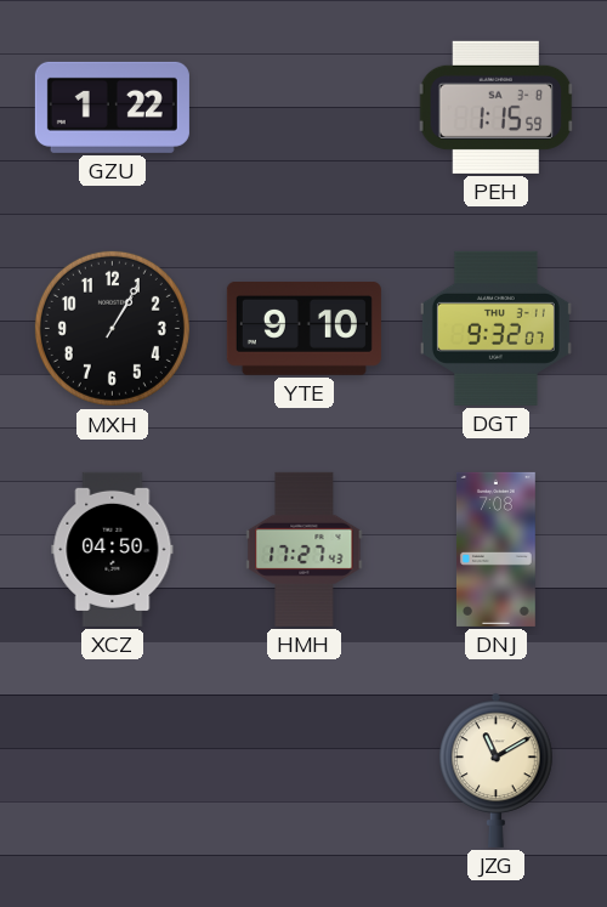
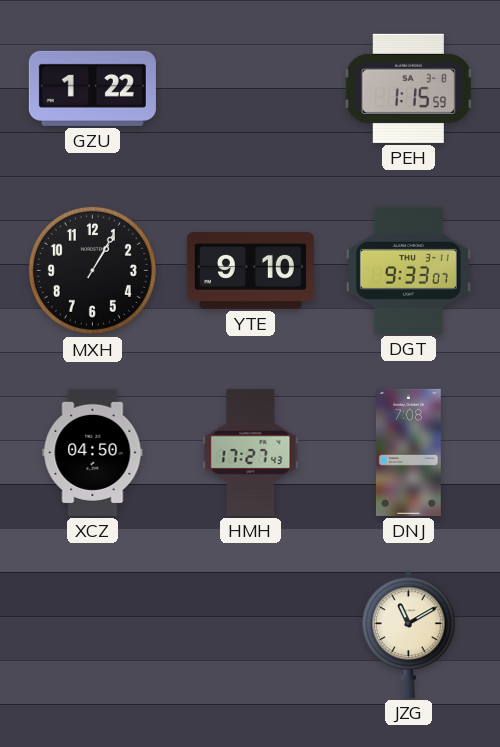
DGT: 9:32 -> 9:33
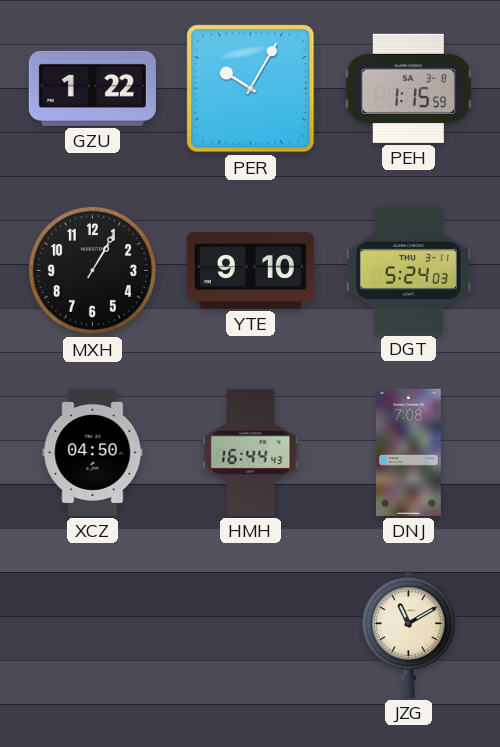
PER: none -> 10:05
DGT: 9:33 -> 5:24
HMH: 17:27 -> 16:44
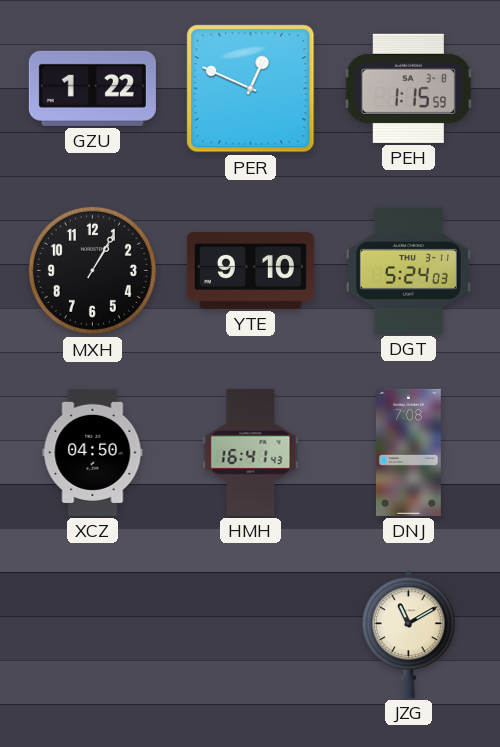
PER: 10:05 -> 12:49
HMH: 16:44 -> 16:41
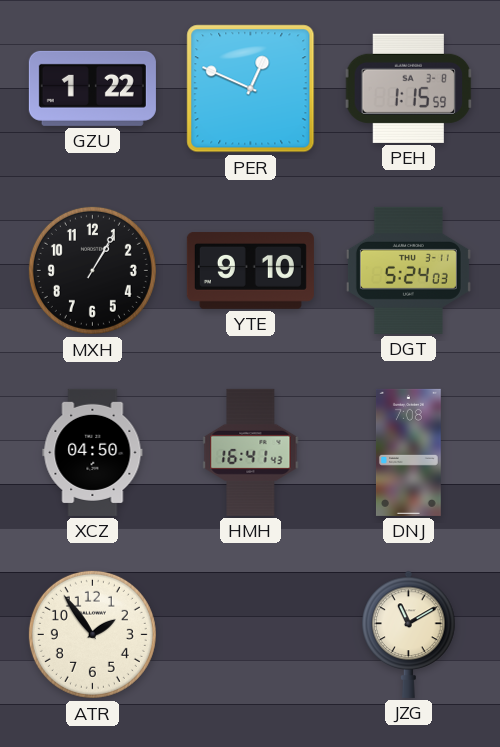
ATR: none -> 1:54
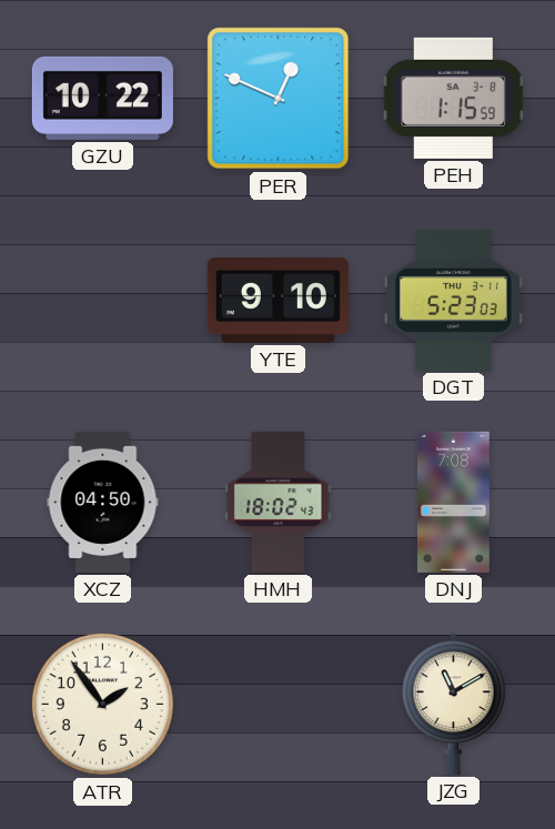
GZU: 1:22 -> 10:22
MXH: 1:05 -> none
DGT: 5:24 -> 5:23
HMH: 16:41 -> 18:02
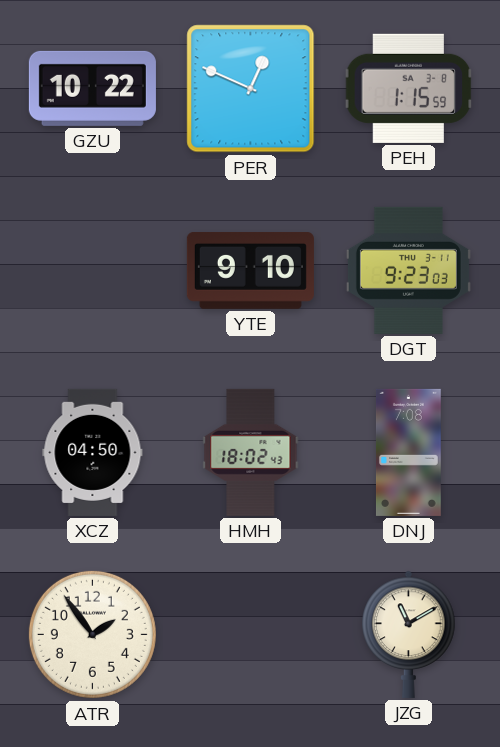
DGT: 5:23 -> 9:23
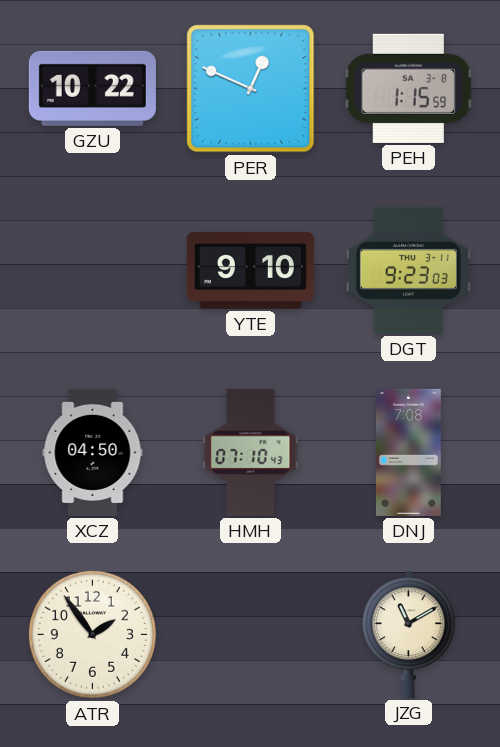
HMH: 18:02 -> 07:10
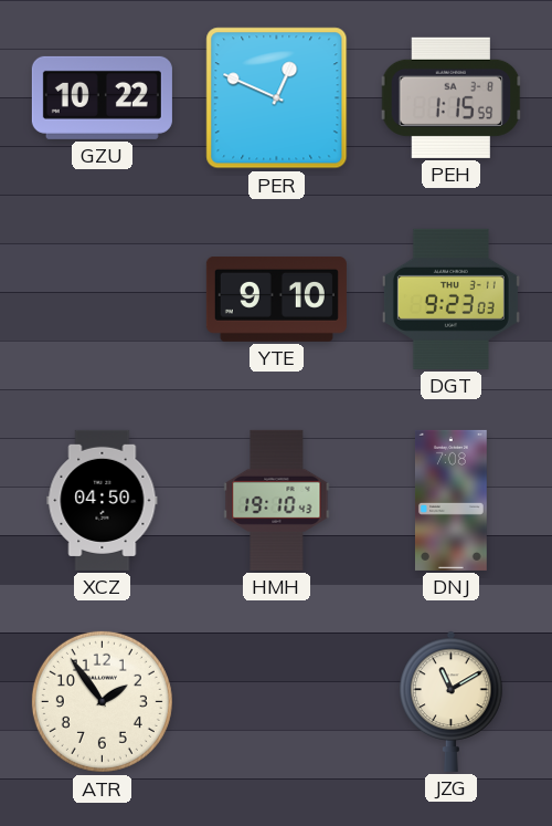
HMH: 07:10 -> 19:10
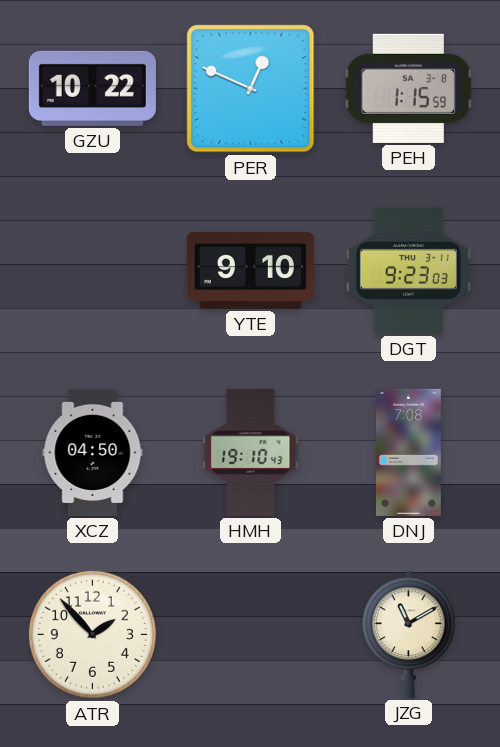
ATR: 1:54 -> 1:53
